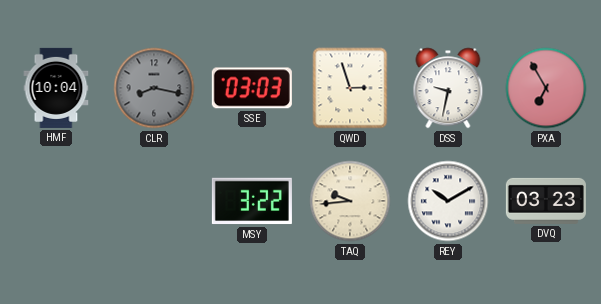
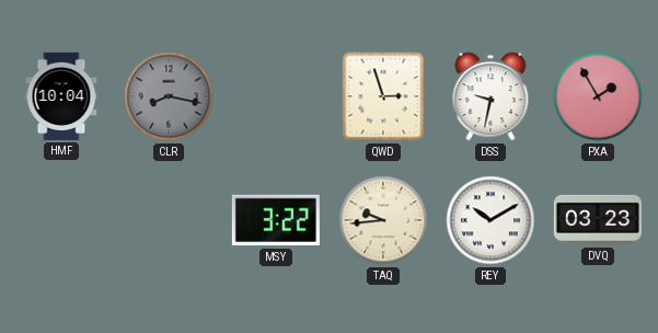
SSE: 03:03 -> none
PXA: 6:55 -> 1:55
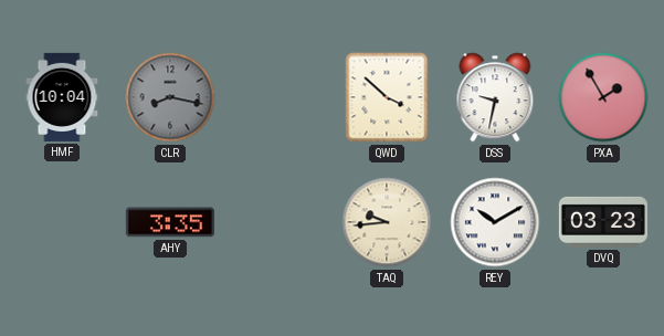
QWD: 2:57 -> 3:52
AHY: none -> 3:35
MSY: 3:22 -> none
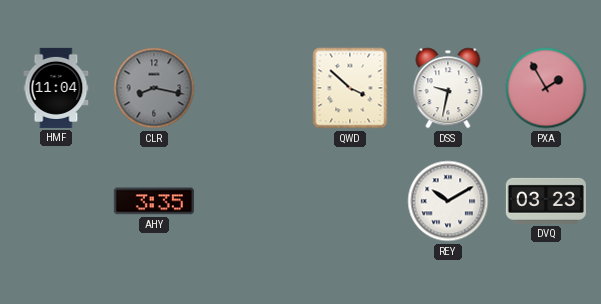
HMF: 10:04 -> 11:04
TAQ: 9:44 -> none
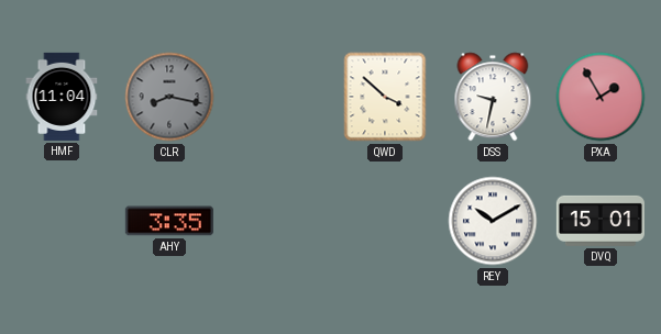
DVQ: 03:23 -> 15:01
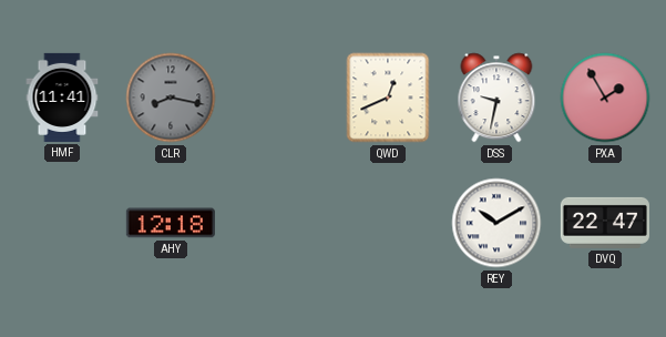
HMF: 11:04 -> 11:41
QWD: 3:52 -> 12:41
AHY: 3:35 -> 12:18
DVQ: 15:01 -> 22:47
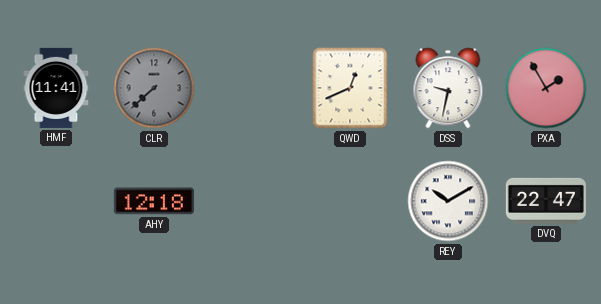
CLR: 8:17 -> 7:38
